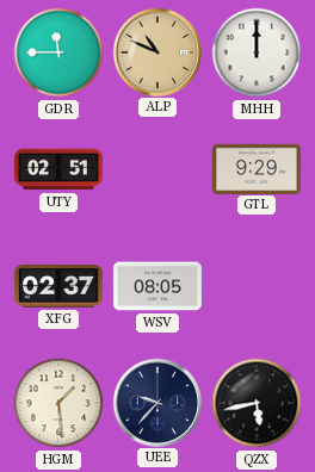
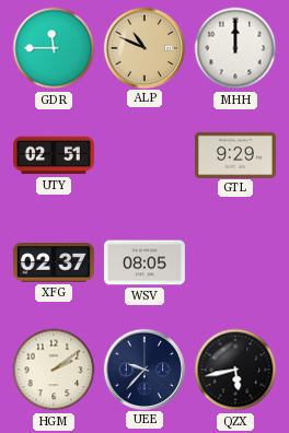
HGM: 1:29 -> 2:09
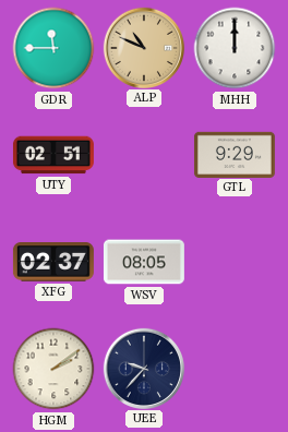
QZX: 5:43 -> none
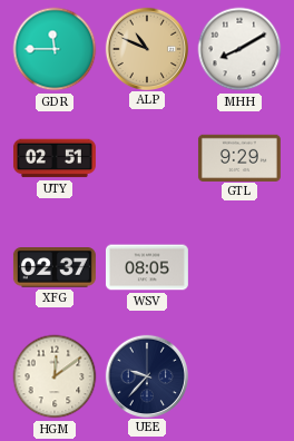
MHH: 12:00 -> 8:10
HGM: 2:09 -> 12:09
